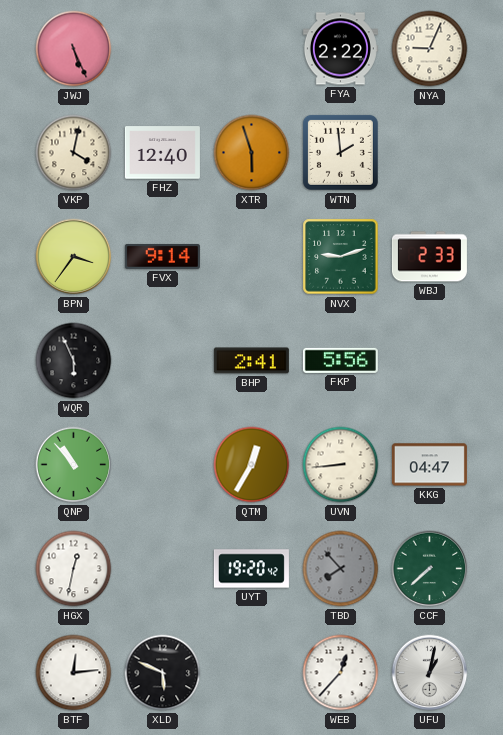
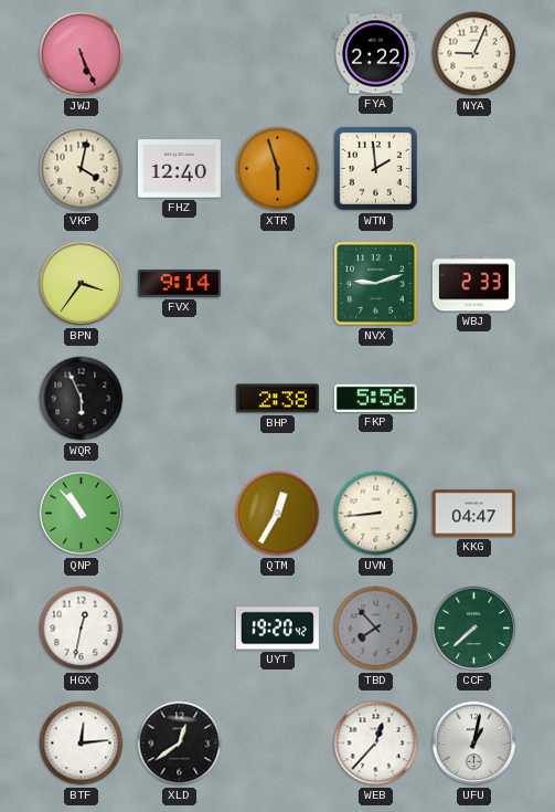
BHP: 2:41 -> 2:38
XLD: 5:49 -> 12:39
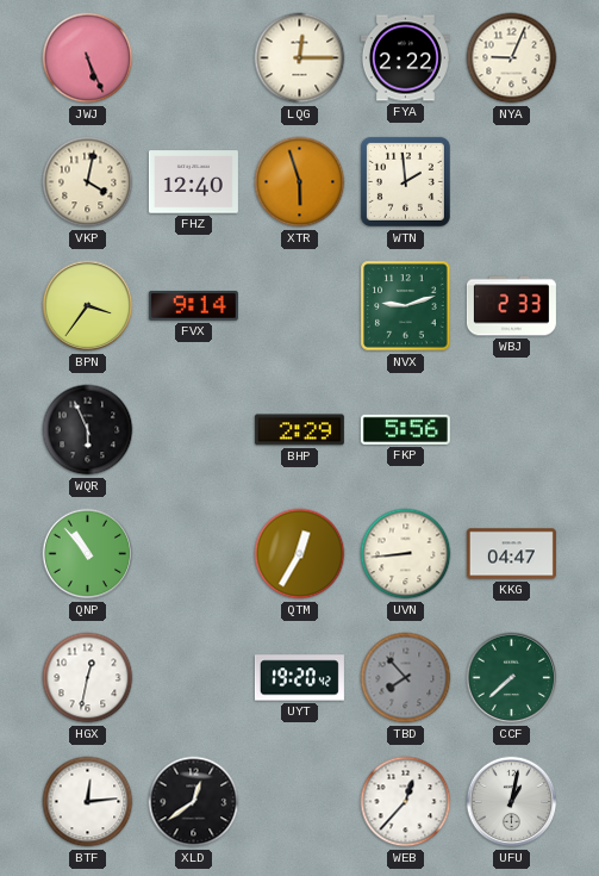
LQG: none -> 12:15
BHP: 2:38 -> 2:29
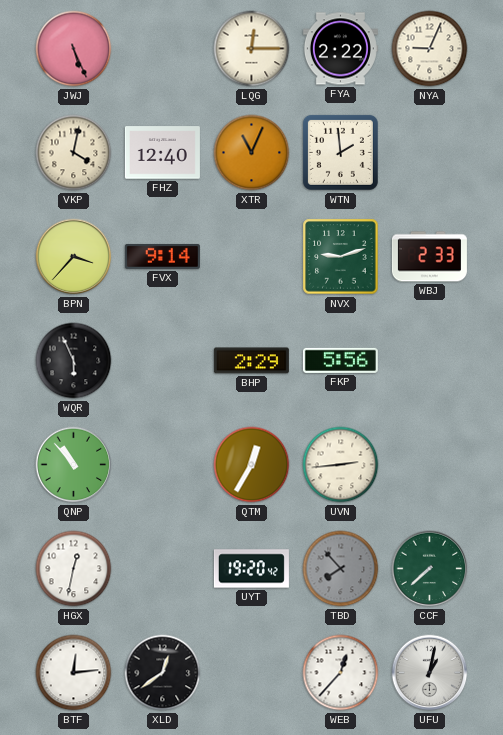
XTR: 5:57 -> 11:04
BPN: 3:36 -> 3:37
UVN: 8:44 -> 2:44
KKG: 04:47 -> none
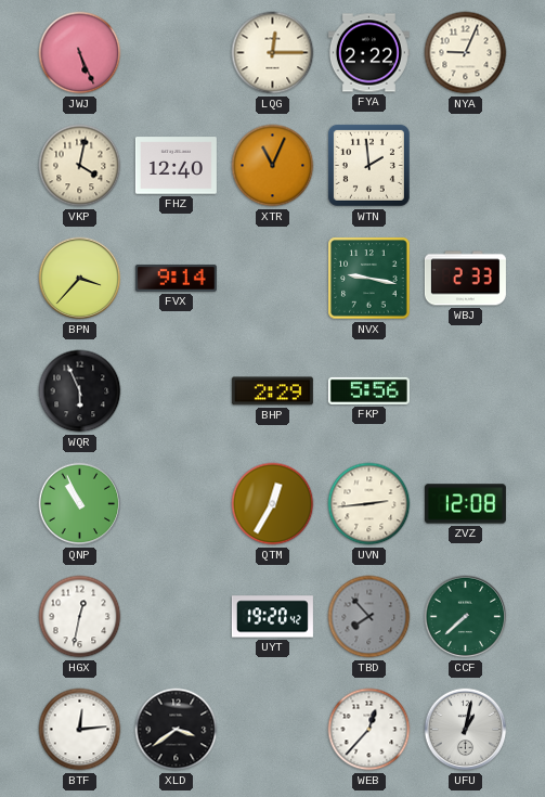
NVX: 9:12 -> 9:17
QNP: 10:53 -> 10:56
ZVZ: none -> 12:08
XLD: 12:39 -> 3:39
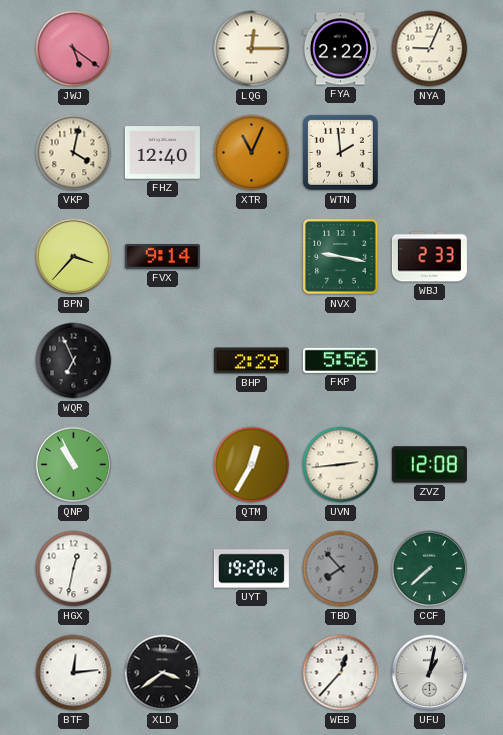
JWJ: 5:26 -> 5:21
WQR: 5:56 -> 6:56
